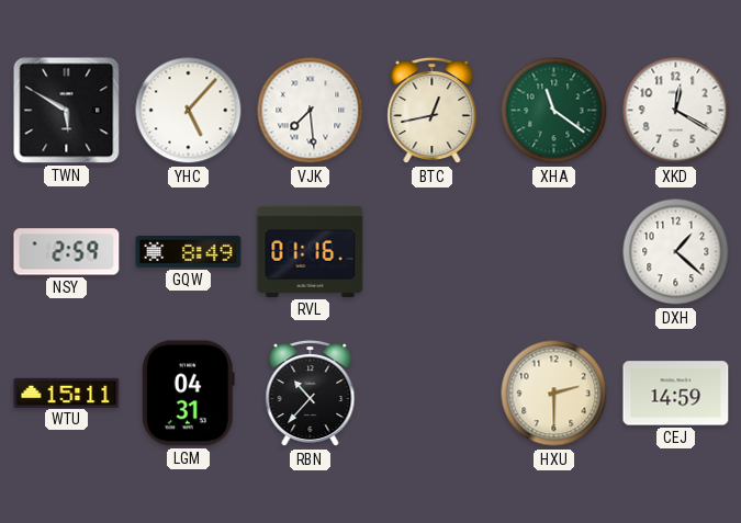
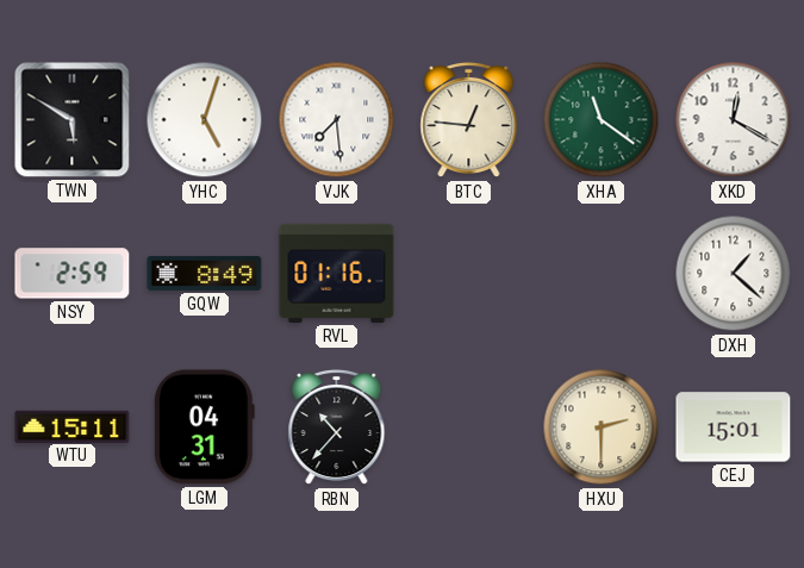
YHC: 5:07 -> 5:03
BTC: 12:43 -> 12:46
CEJ: 14:59 -> 15:01
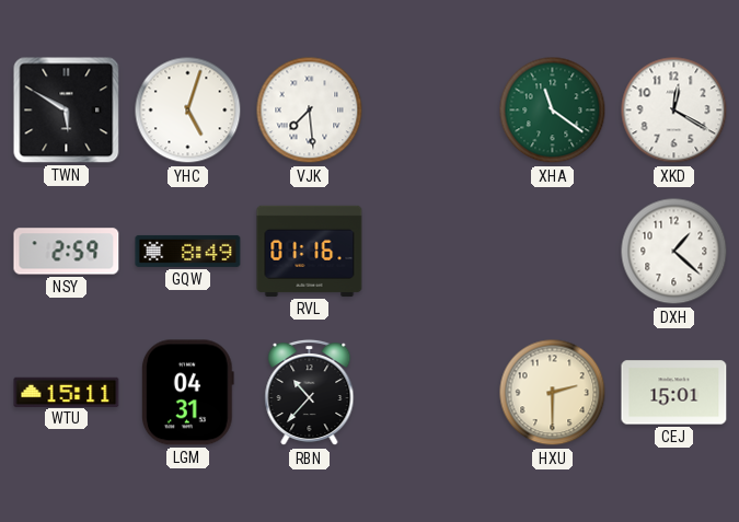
BTC: 12:46 -> none
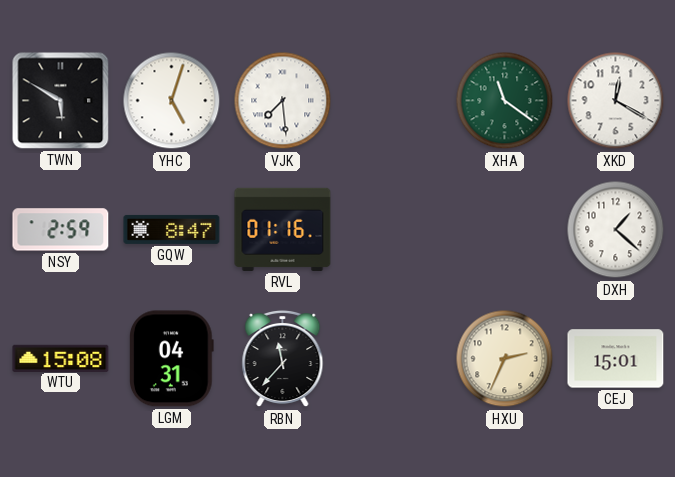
GQW: 8:49 -> 8:47
WTU: 15:11 -> 15:08
RBN: 10:37 -> 11:37
HXU: 2:30 -> 2:34
